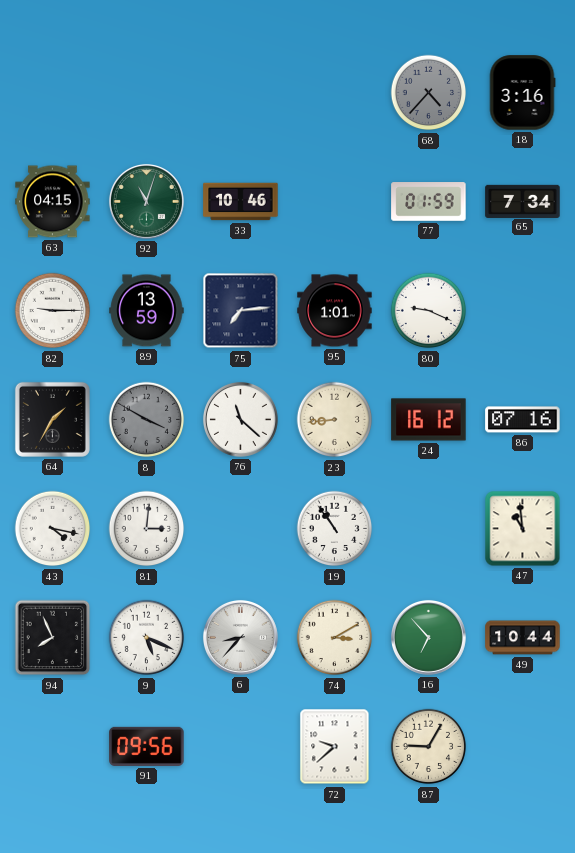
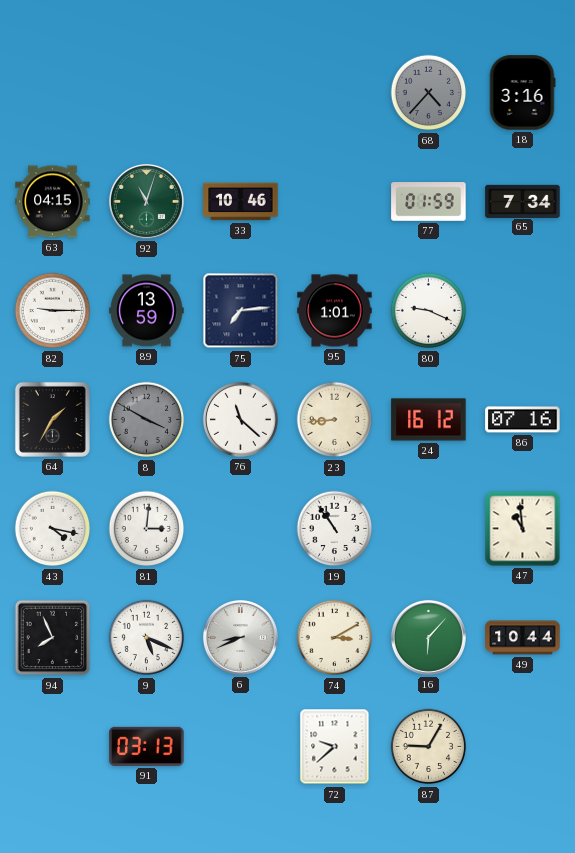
6: 8:37 -> 8:41
16: 6:53 -> 6:07
91: 09:56 -> 03:13
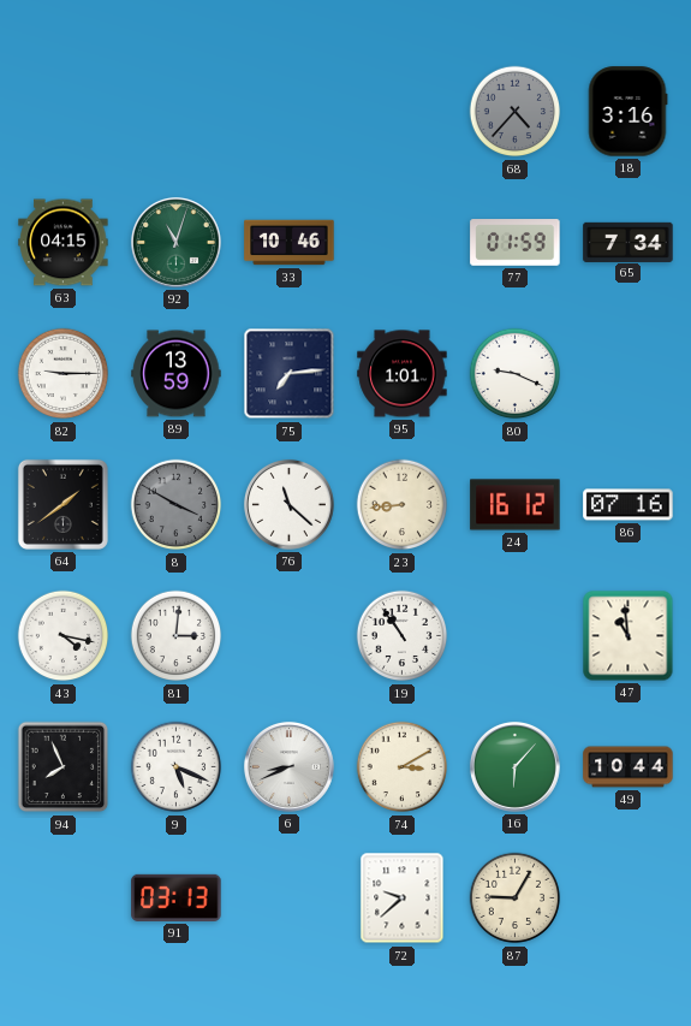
64: 1:35 -> 1:39
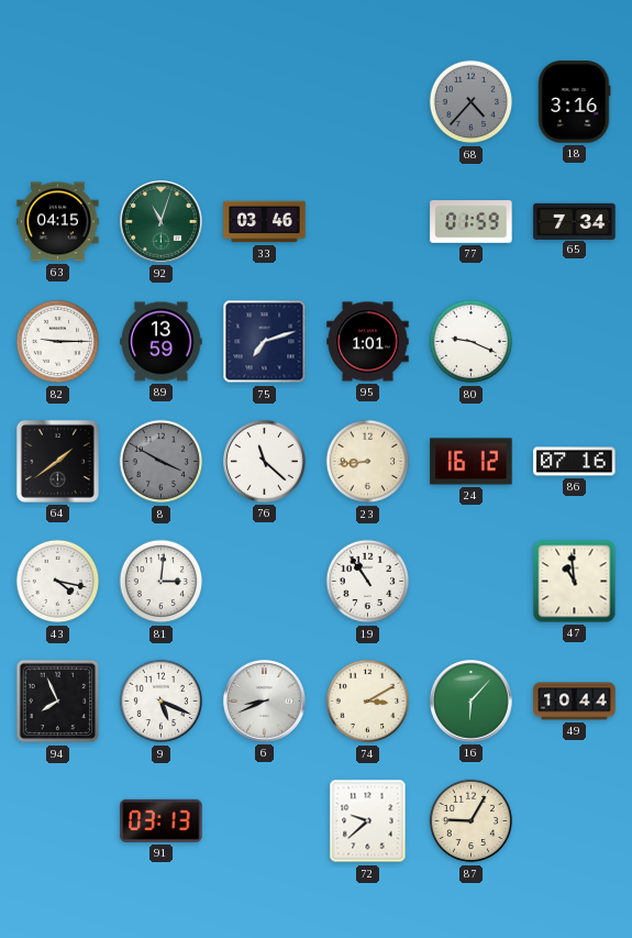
33: 10:46 -> 03:46
75: 7:14 -> 7:12
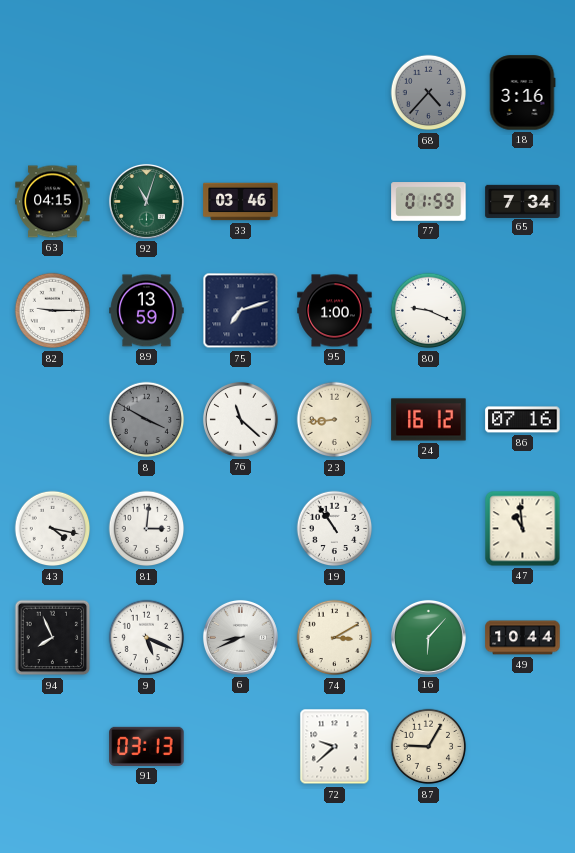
95: 1:01 -> 1:00
64: 1:39 -> none
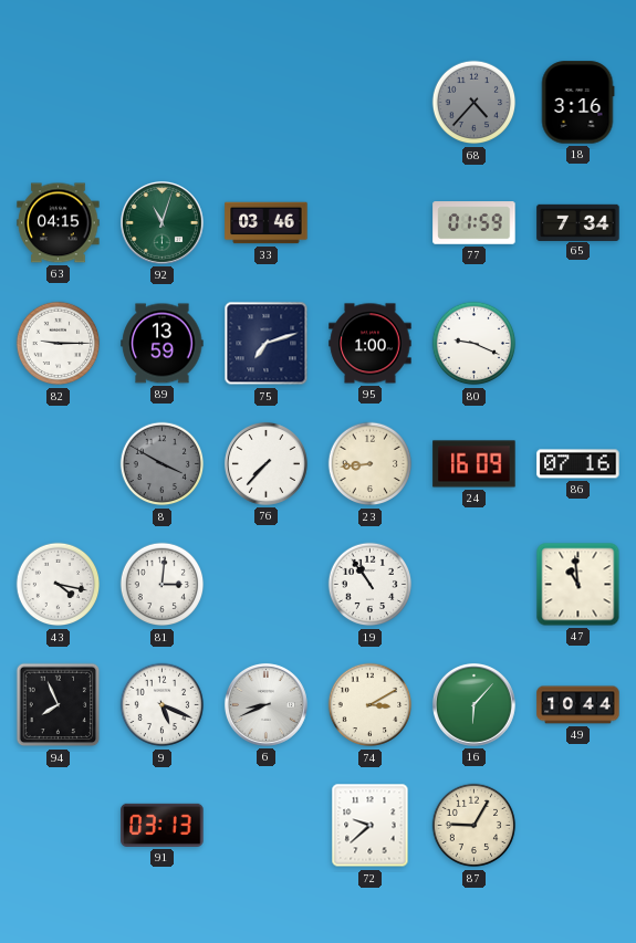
76: 11:22 -> 7:37
24: 16:12 -> 16:09
